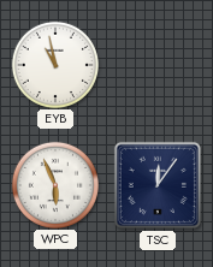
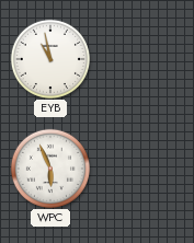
TSC: 12:06 -> none
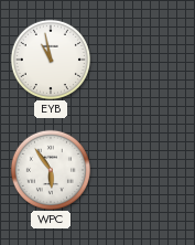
WPC: 5:56 -> 5:54
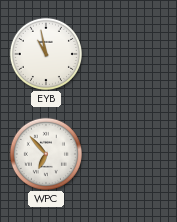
WPC: 5:54 -> 6:53
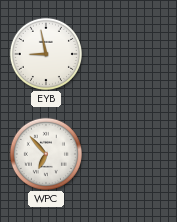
EYB: 10:58 -> 8:58
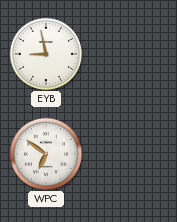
WPC: 6:53 -> 6:51
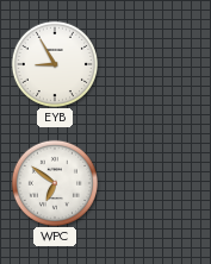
EYB: 8:58 -> 8:55
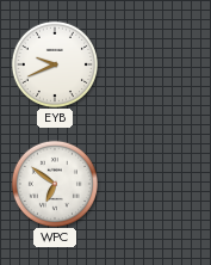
EYB: 8:55 -> 9:41
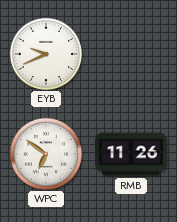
RMB: none -> 11:26
